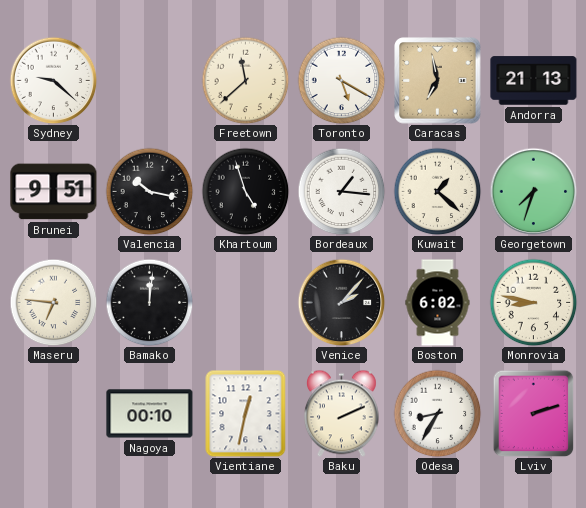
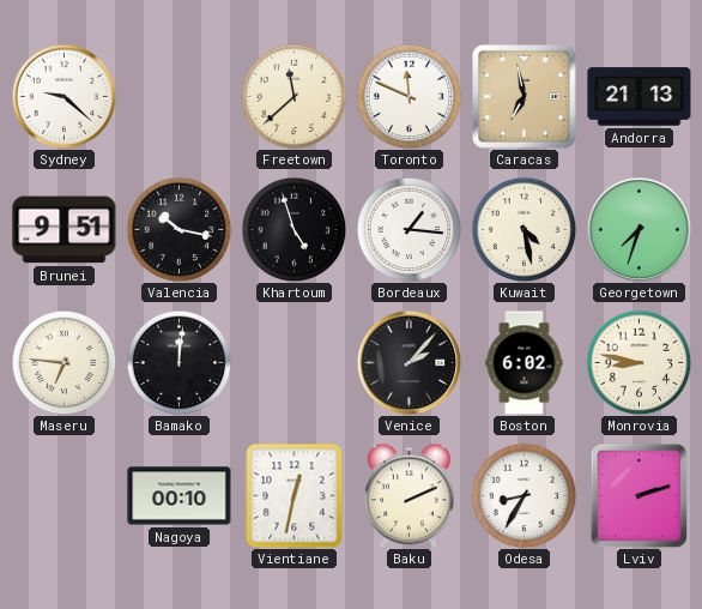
Toronto: 5:20 -> 11:49
Kuwait: 1:22 -> 4:28
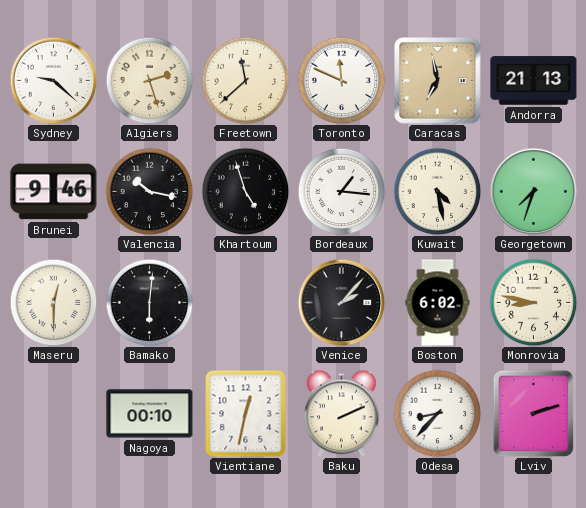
Algiers: none -> 2:27
Brunei: 9:51 -> 9:46
Maseru: 6:46 -> 12:30
Bamako: 12:01 -> 6:01
Odesa: 8:35 -> 8:37
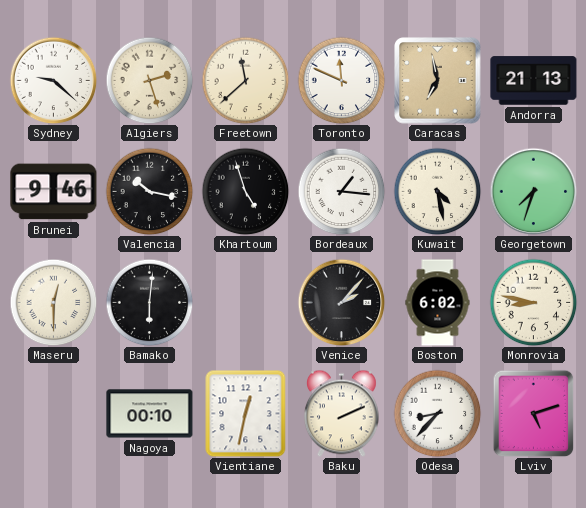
Lviv: 2:12 -> 5:12
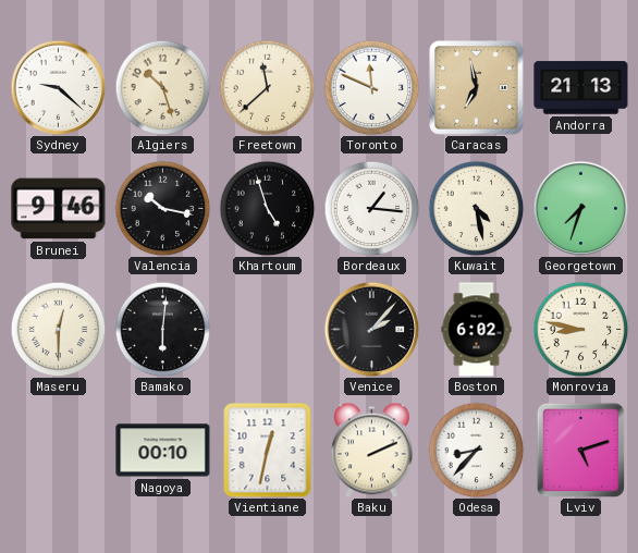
Algiers: 2:27 -> 10:27
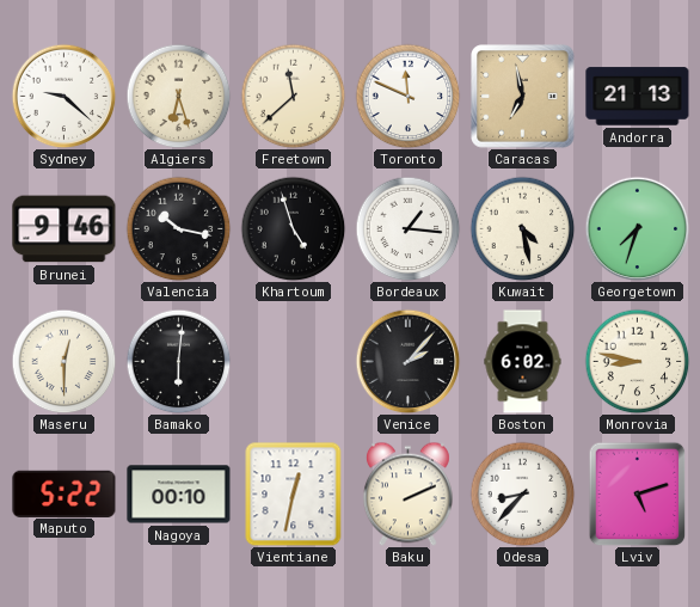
Algiers: 10:27 -> 6:27
Maputo: none -> 5:22
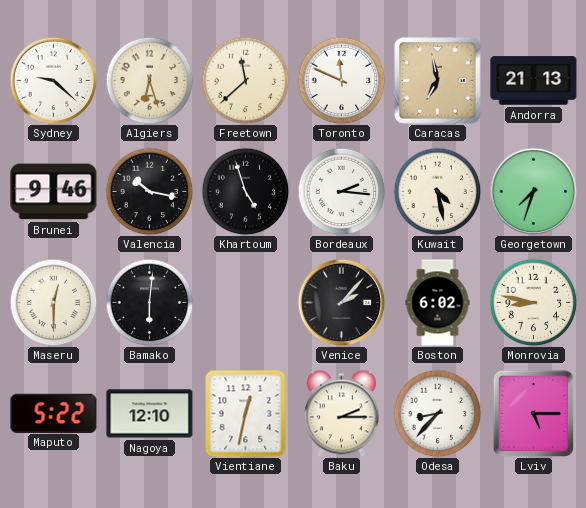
Bordeaux: 1:16 -> 2:16
Nagoya: 00:10 -> 12:10
Baku: 2:11 -> 2:15
Lviv: 5:12 -> 5:15
